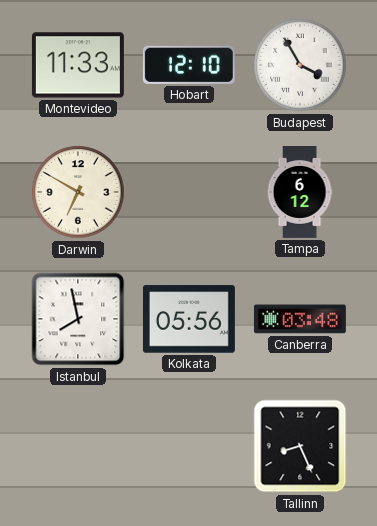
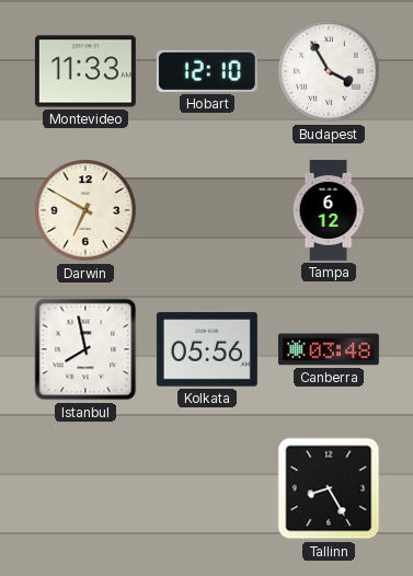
Tallinn: 8:26 -> 8:25
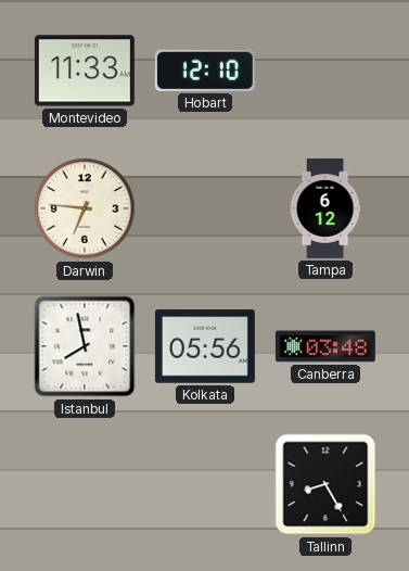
Budapest: 3:55 -> none
Darwin: 6:50 -> 6:46
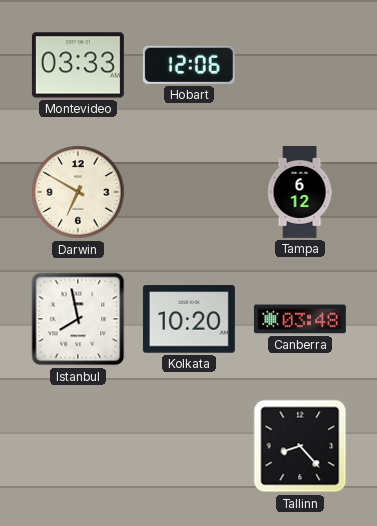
Montevideo: 11:33 -> 03:33
Hobart: 12:10 -> 12:06
Darwin: 6:46 -> 6:50
Kolkata: 05:56 -> 10:20
Tallinn: 8:25 -> 8:23
